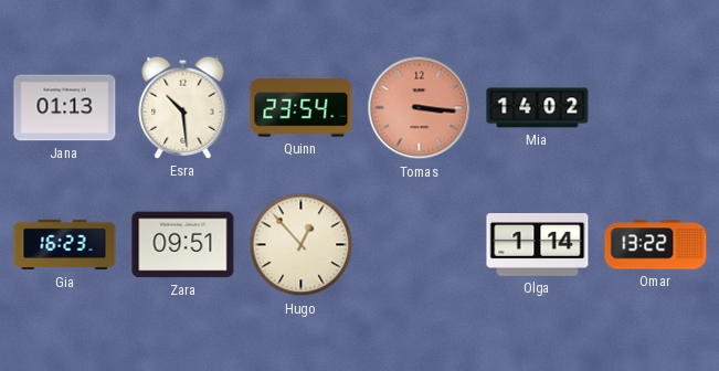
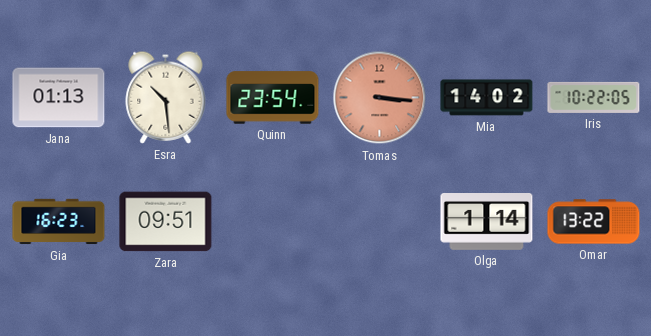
Iris: none -> 10:22
Hugo: 12:53 -> none
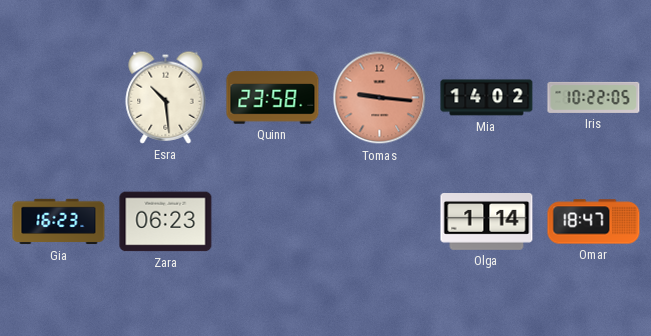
Jana: 01:13 -> none
Quinn: 23:54 -> 23:58
Tomas: 3:16 -> 9:16
Zara: 09:51 -> 06:23
Omar: 13:22 -> 18:47
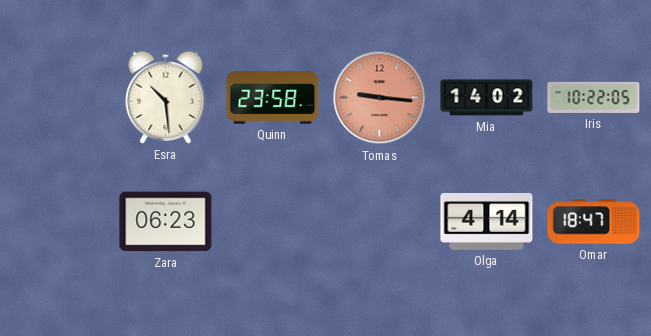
Gia: 16:23 -> none
Olga: 1:14 -> 4:14
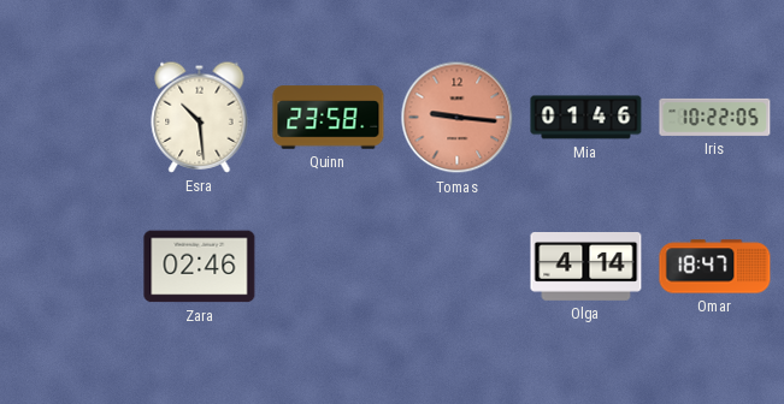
Mia: 14:02 -> 01:46
Zara: 06:23 -> 02:46
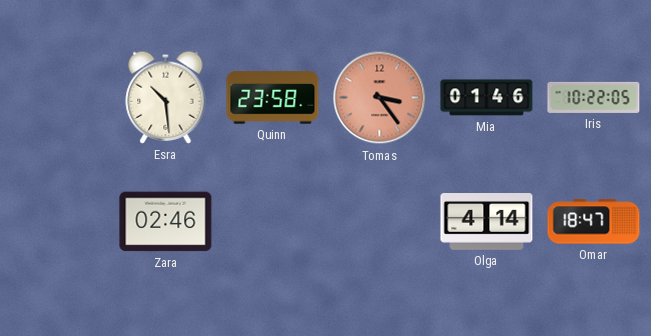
Tomas: 9:16 -> 3:24
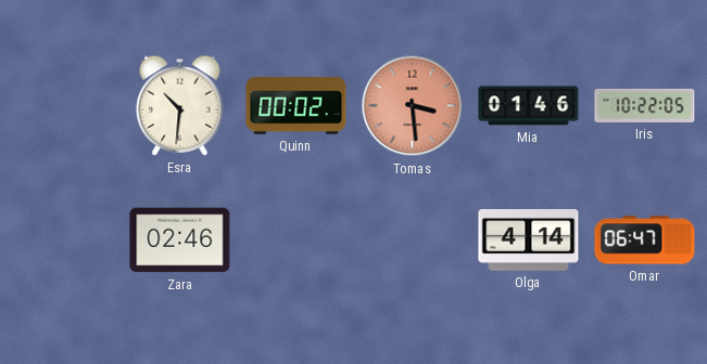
Esra: 10:29 -> 10:31
Quinn: 23:58 -> 00:02
Tomas: 3:24 -> 3:29
Omar: 18:47 -> 06:47
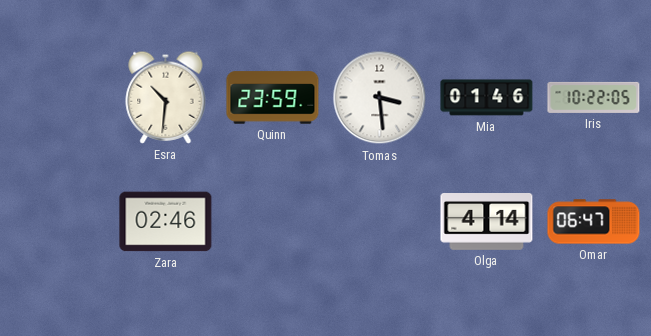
Quinn: 00:02 -> 23:59
Tomas dial: salmon -> white
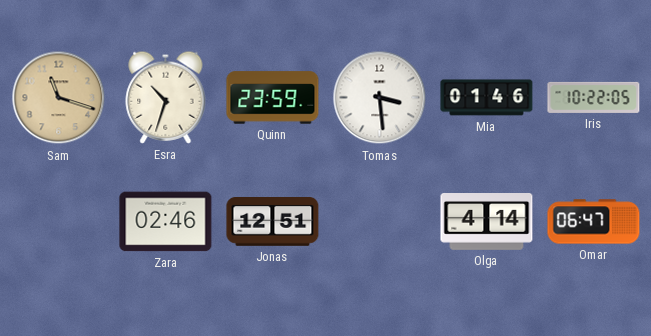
Sam: none -> 11:18
Esra: 10:31 -> 10:33
Jonas: none -> 12:51
